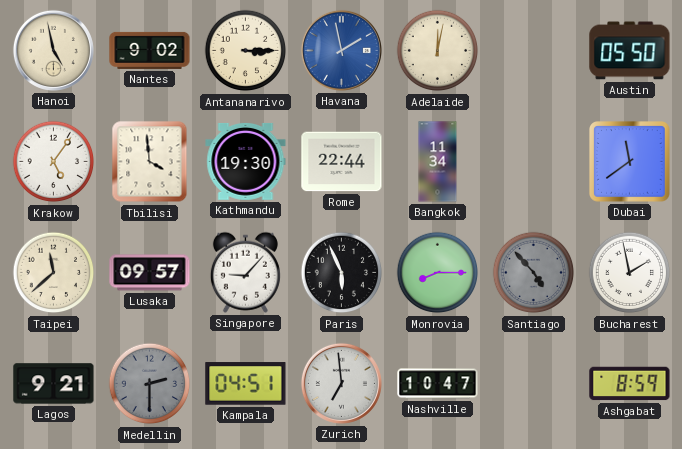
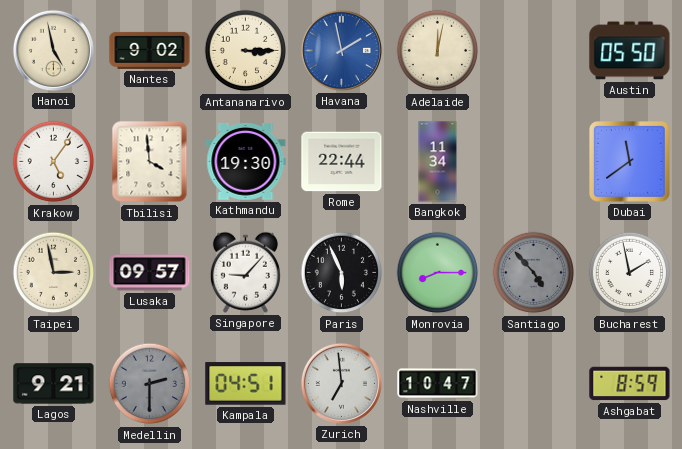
Taipei: 11:38 -> 2:58
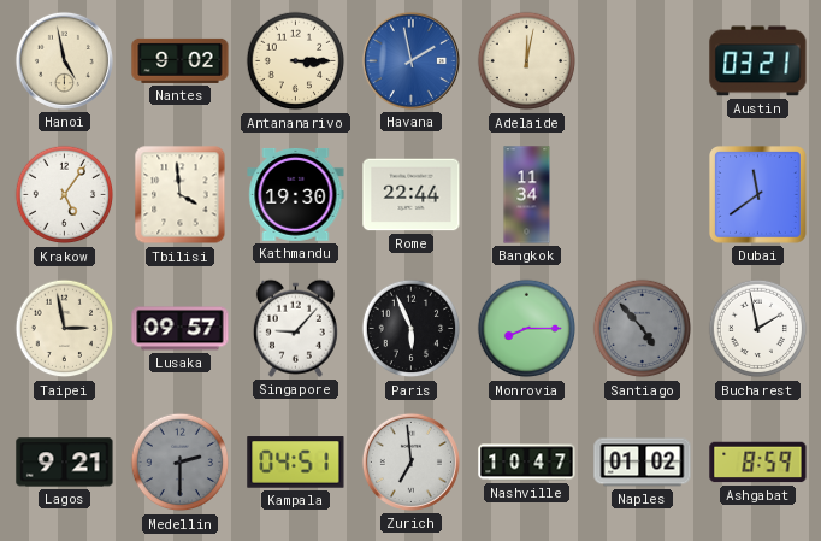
Austin: 05:50 -> 03:21
Naples: none -> 01:02
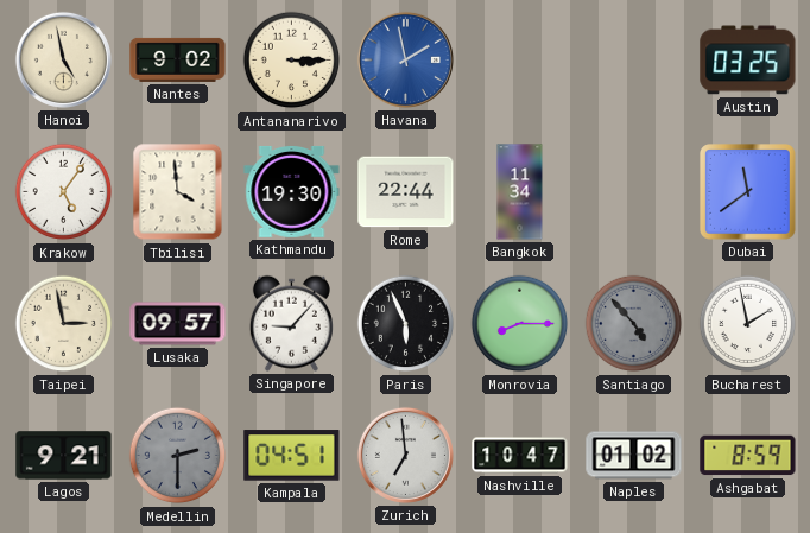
Adelaide: 12:02 -> none
Austin: 03:21 -> 03:25
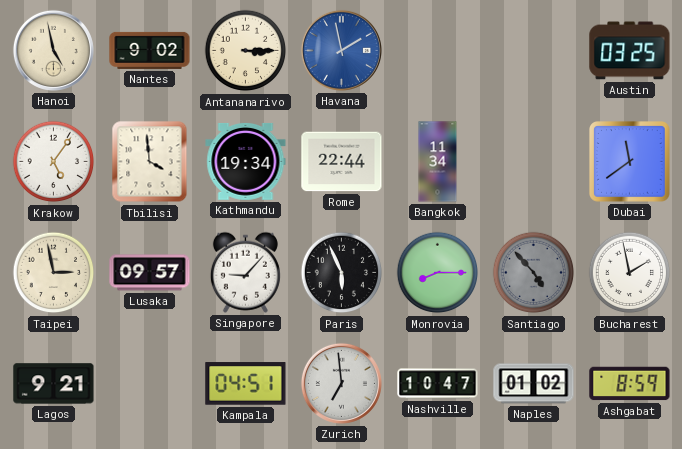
Kathmandu: 19:30 -> 19:34
Medellin: 2:30 -> none
